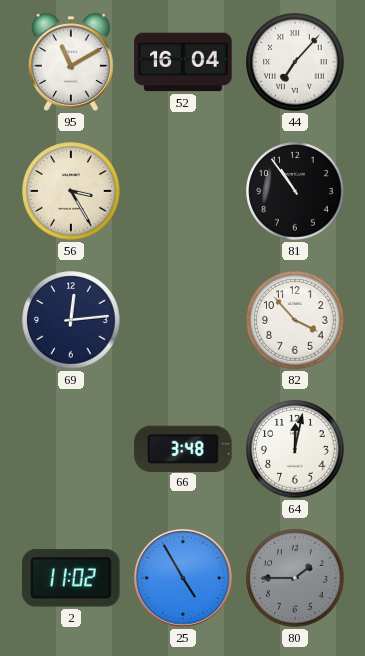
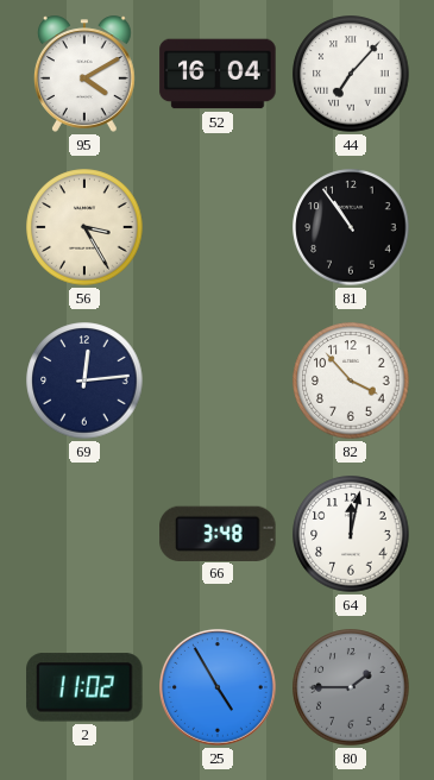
95: 11:10 -> 4:10
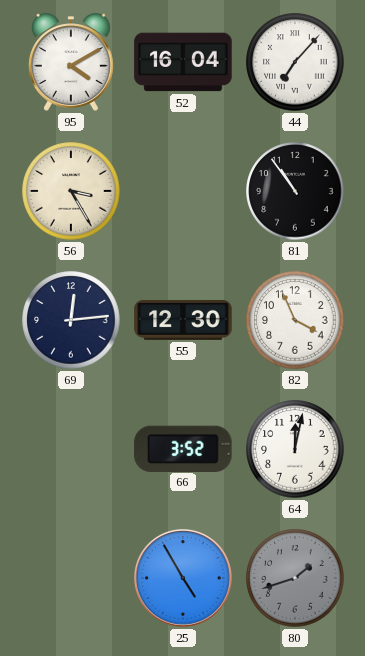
55: none -> 12:30
82: 3:53 -> 3:56
66: 3:48 -> 3:52
2: 11:02 -> none
80: 1:45 -> 1:42
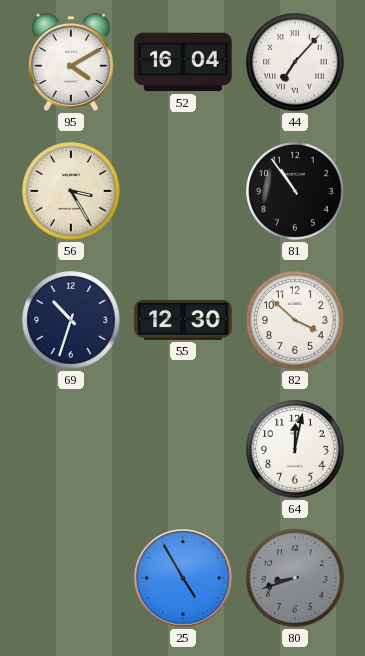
69: 12:14 -> 10:33
82: 3:56 -> 3:52
66: 3:52 -> none
80: 1:42 -> 8:42
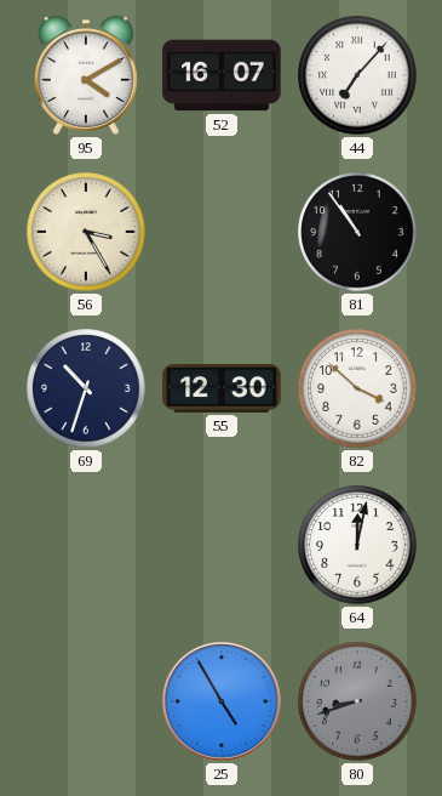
52: 16:04 -> 16:07
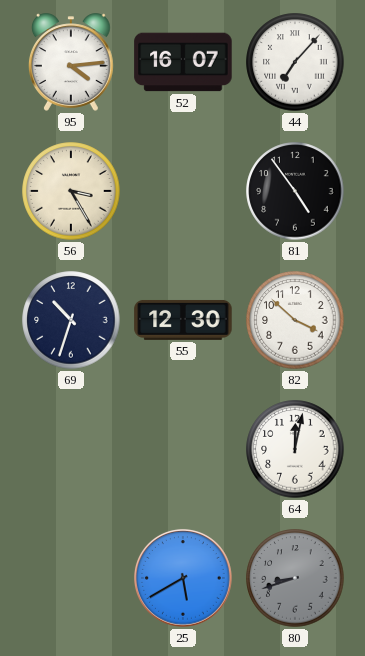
95: 4:10 -> 4:14
81: 10:54 -> 4:54
25: 4:55 -> 5:40
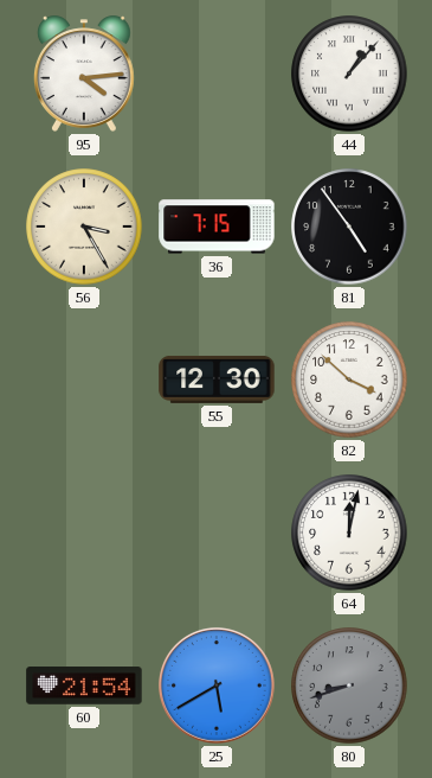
52: 16:07 -> none
44: 7:07 -> 1:07
36: none -> 7:15
69: 10:33 -> none
60: none -> 21:54
